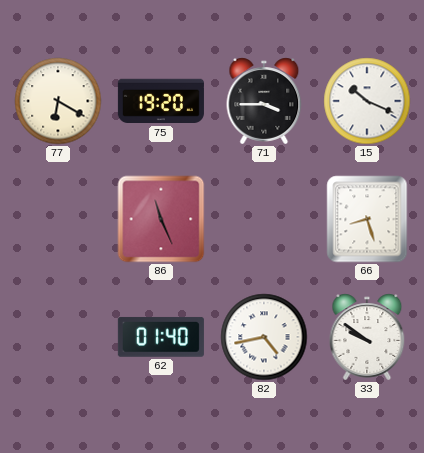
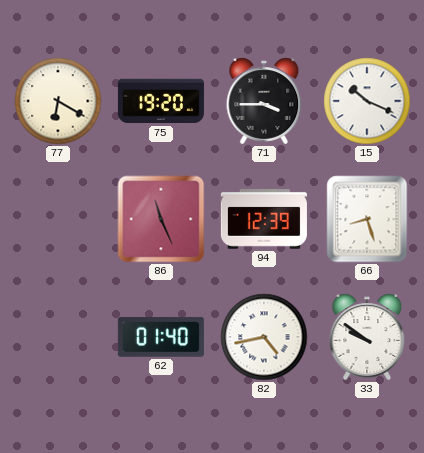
94: none -> 12:39
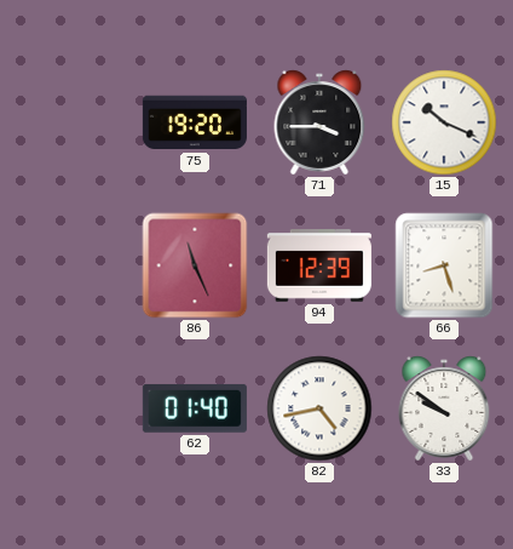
77: 6:20 -> none
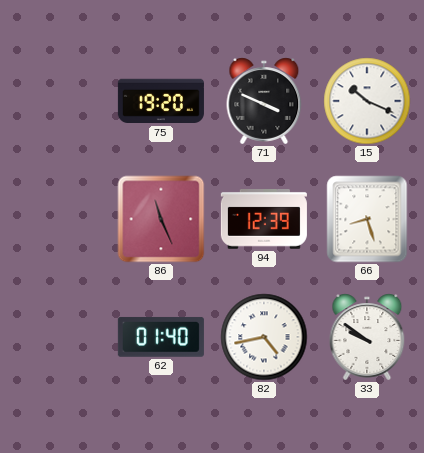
71: 3:45 -> 3:49
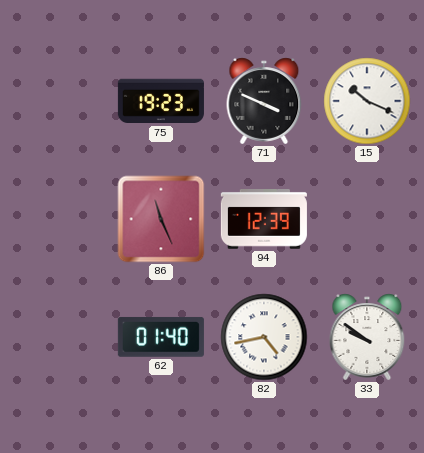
75: 19:20 -> 19:23
66: 8:27 -> none
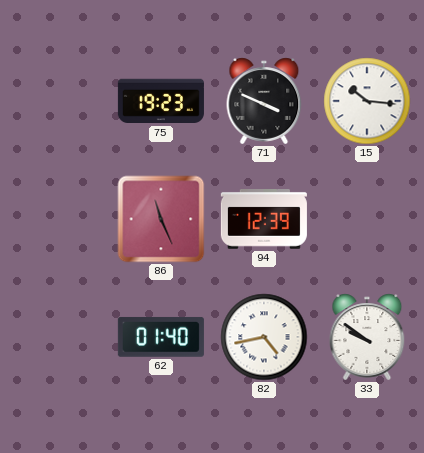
15: 10:19 -> 10:16
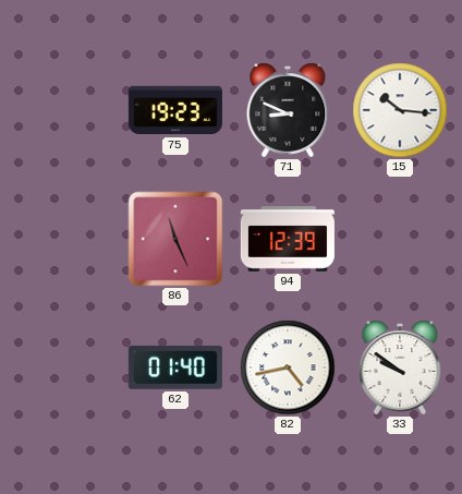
71: 3:49 -> 8:49
